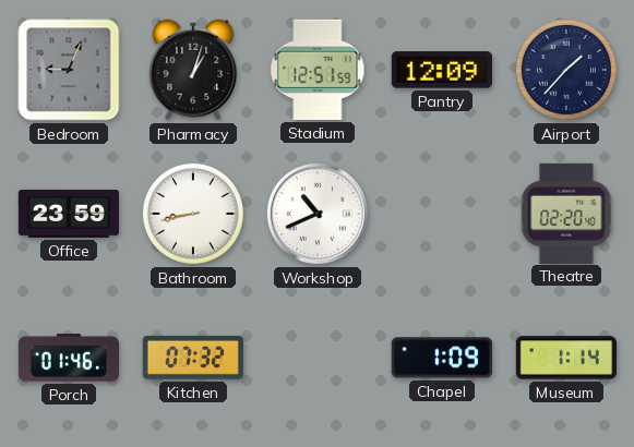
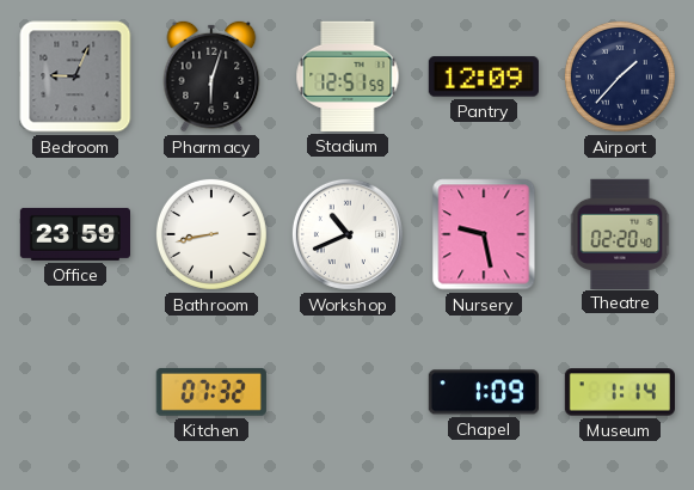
Pharmacy: 1:03 -> 6:03
Nursery: none -> 9:28
Porch: 01:46 -> none
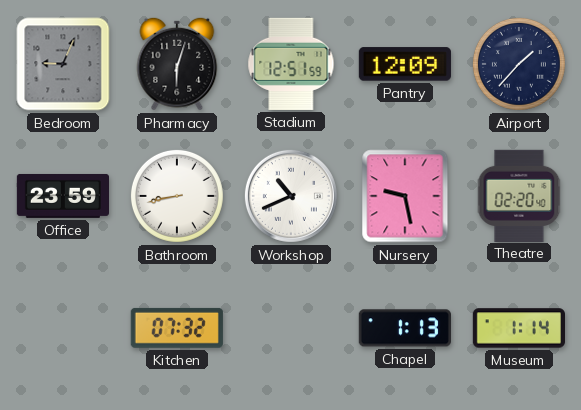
Chapel: 1:09 -> 1:13
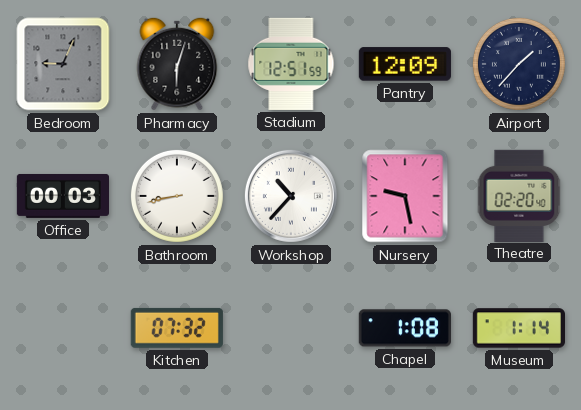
Office: 23:59 -> 00:03
Workshop: 10:41 -> 10:37
Chapel: 1:13 -> 1:08
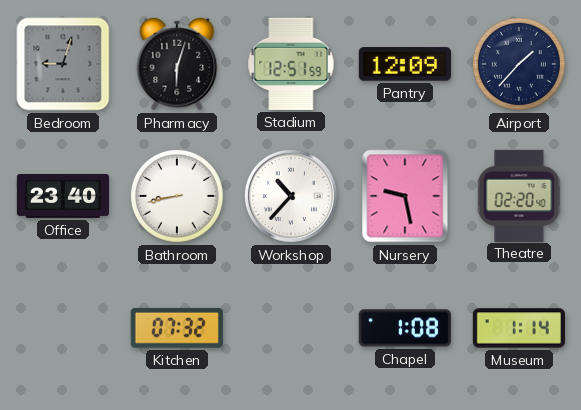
Bedroom: 9:04 -> 9:03
Office: 00:03 -> 23:40
